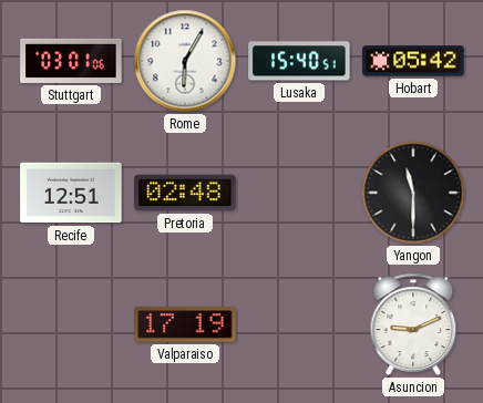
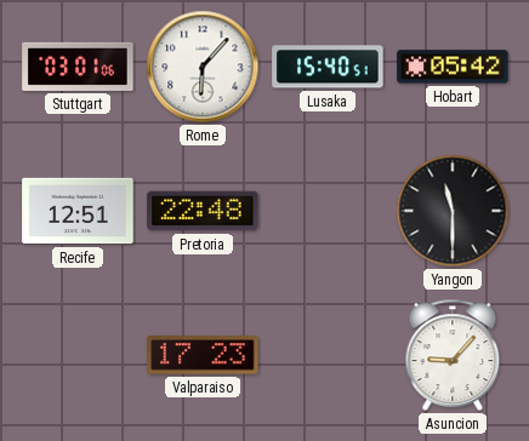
Rome: 6:05 -> 6:07
Pretoria: 02:48 -> 22:48
Valparaiso: 17:19 -> 17:23
Asuncion: 9:11 -> 9:07
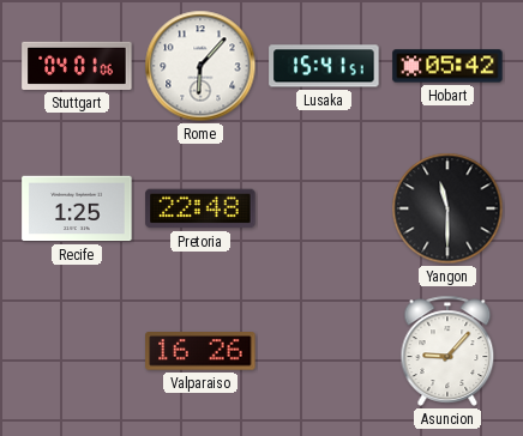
Stuttgart: 03:01 -> 04:01
Lusaka: 15:40 -> 15:41
Recife: 12:51 -> 1:25
Valparaiso: 17:23 -> 16:26
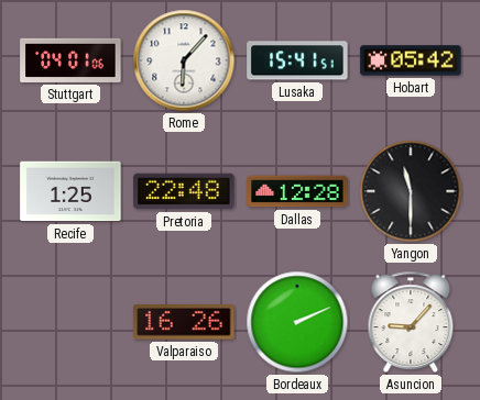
Dallas: none -> 12:28
Bordeaux: none -> 2:11
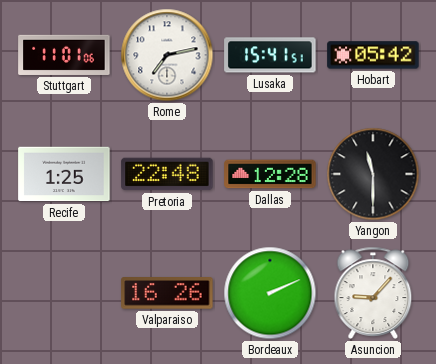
Stuttgart: 04:01 -> 11:01
Rome: 6:07 -> 7:13
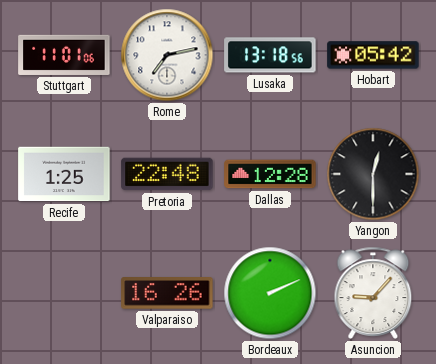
Lusaka: 15:41 -> 13:18
Yangon: 11:30 -> 12:30
